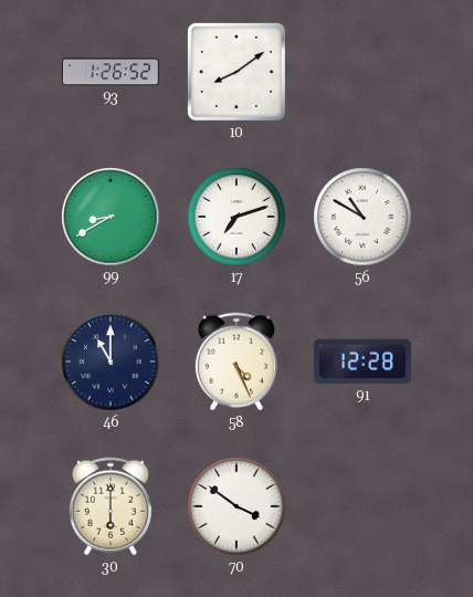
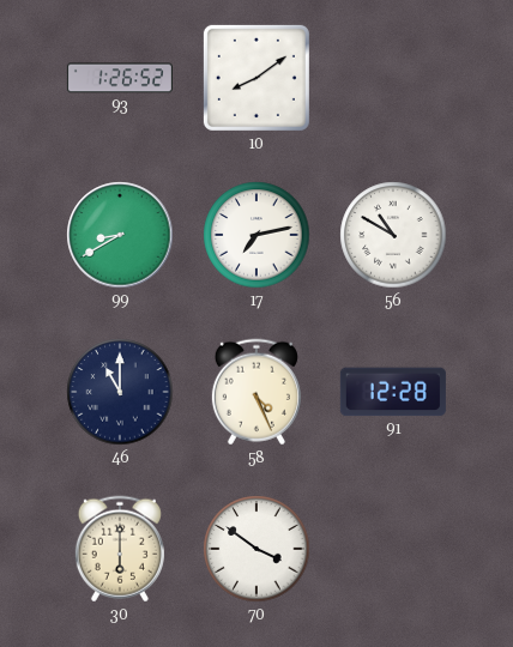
17: 7:12 -> 7:13
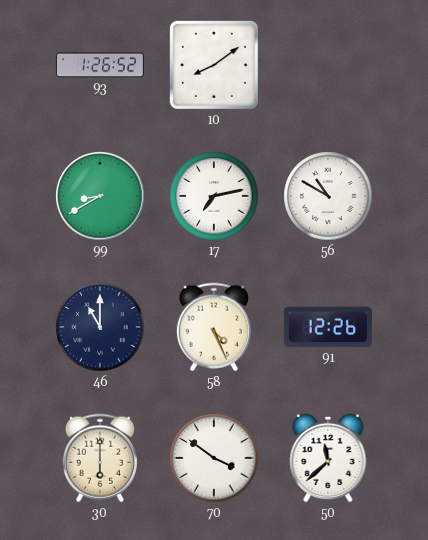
91: 12:28 -> 12:26
50: none -> 11:38
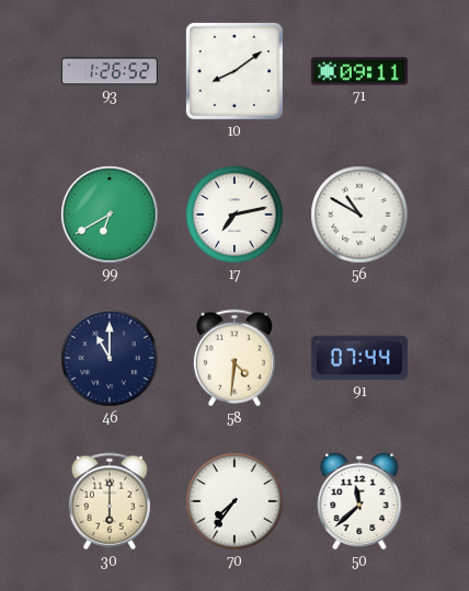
71: none -> 09:11
99: 8:40 -> 6:40
58: 4:26 -> 4:31
91: 12:26 -> 07:44
70: 3:51 -> 7:36
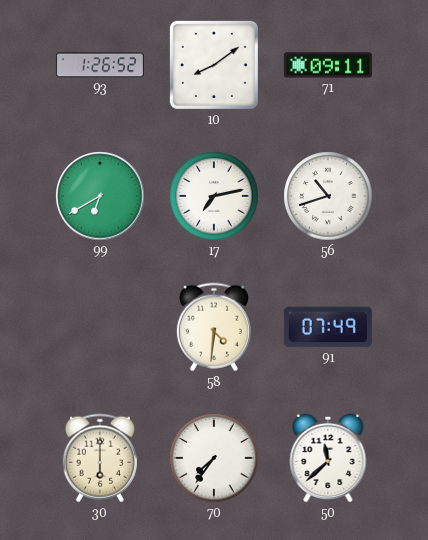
56: 10:50 -> 10:42
46: 11:00 -> none
91: 07:44 -> 07:49
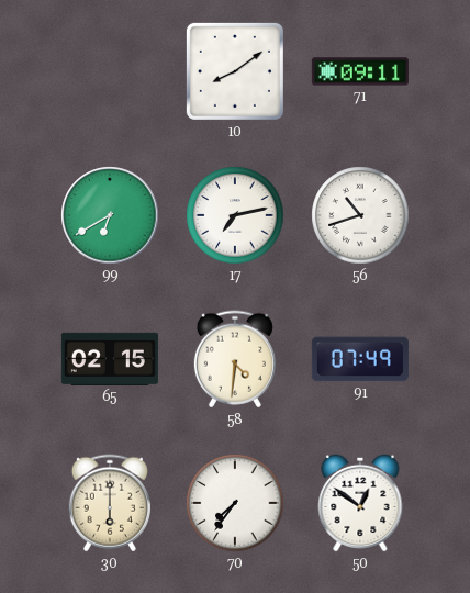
93: 1:26 -> none
65: none -> 02:15
50: 11:38 -> 12:51
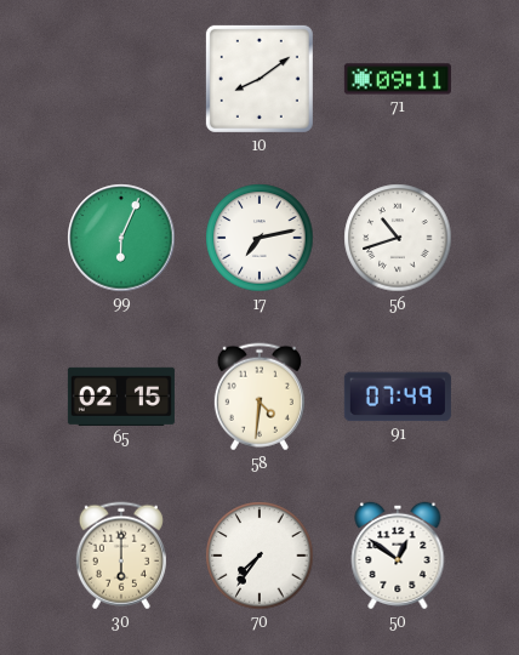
99: 6:40 -> 6:04
